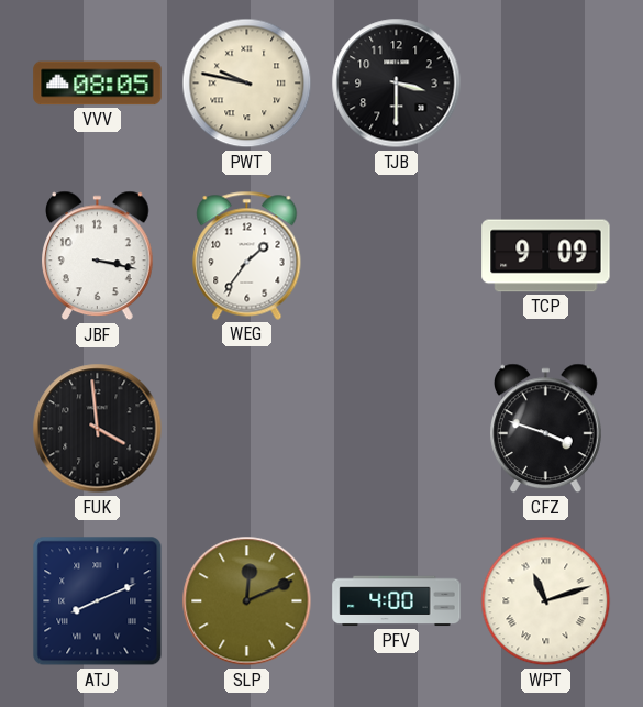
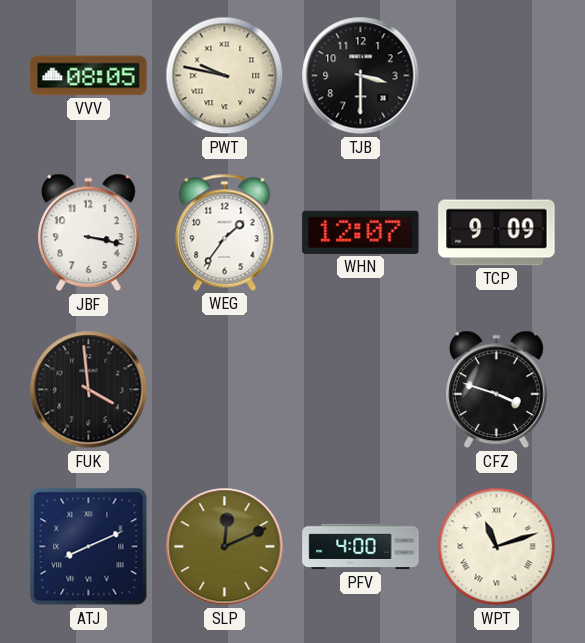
WHN: none -> 12:07
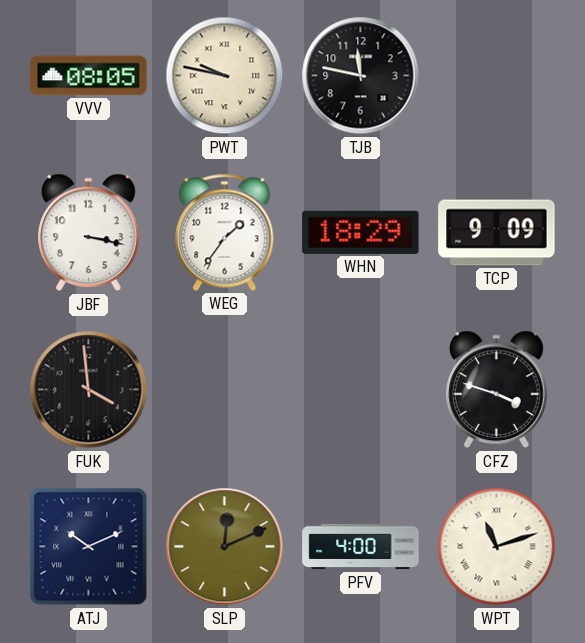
TJB: 3:30 -> 11:47
WHN: 12:07 -> 18:29
ATJ: 8:11 -> 10:11
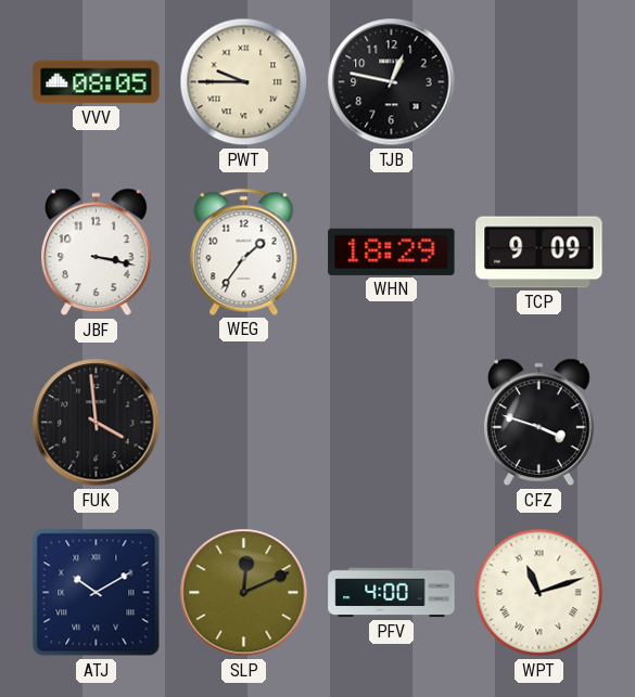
PWT: 9:47 -> 9:45
TJB: 11:47 -> 12:47
ATJ: 10:11 -> 10:10
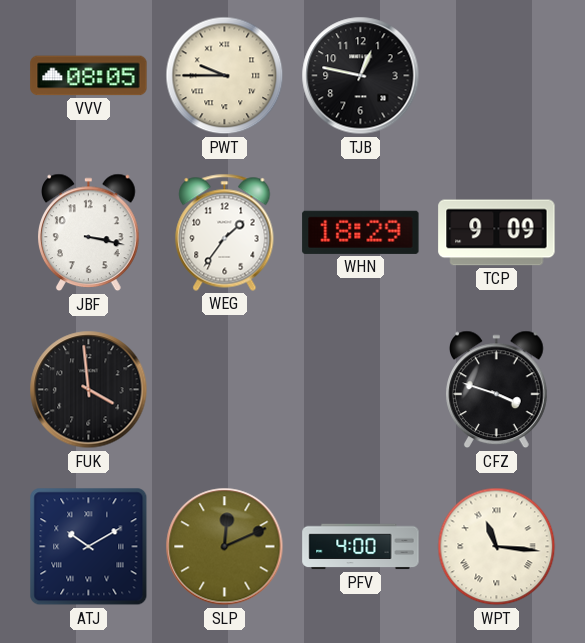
WPT: 11:12 -> 11:16
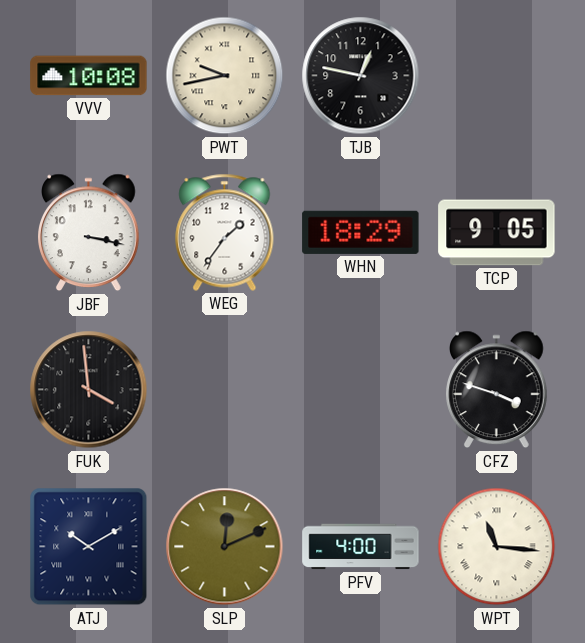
VVV: 08:05 -> 10:08
PWT: 9:45 -> 9:43
TCP: 9:09 -> 9:05
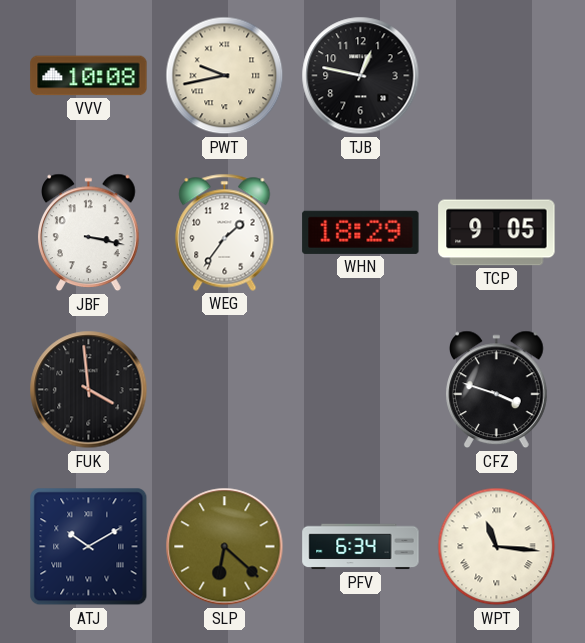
SLP: 12:11 -> 6:22
PFV: 4:00 -> 6:34
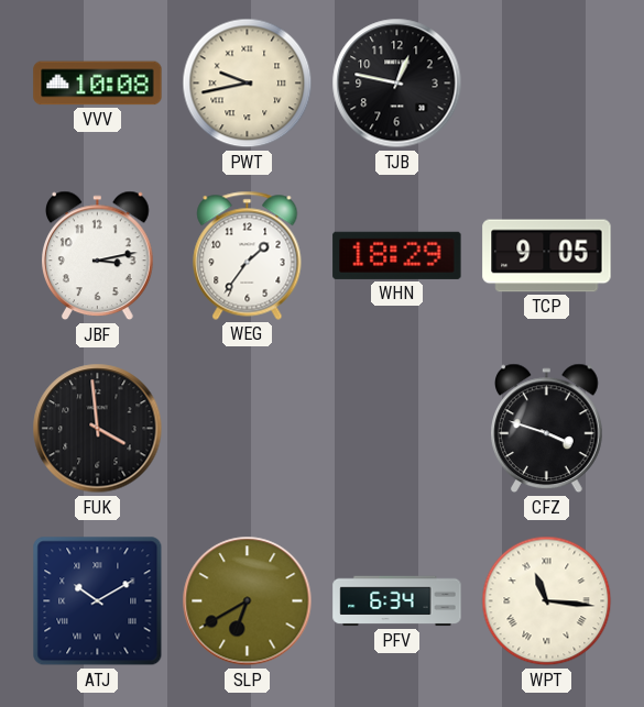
JBF: 3:17 -> 3:13
SLP: 6:22 -> 6:40
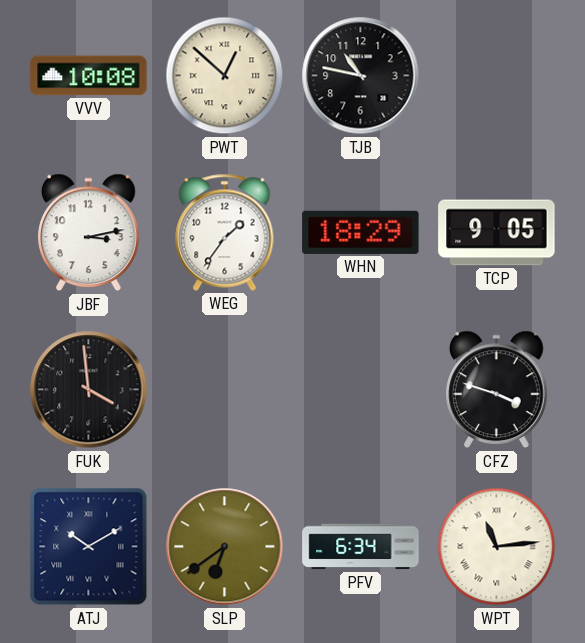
PWT: 9:43 -> 12:52
TJB: 12:47 -> 10:47
SLP: 6:40 -> 6:39
WPT: 11:16 -> 11:14
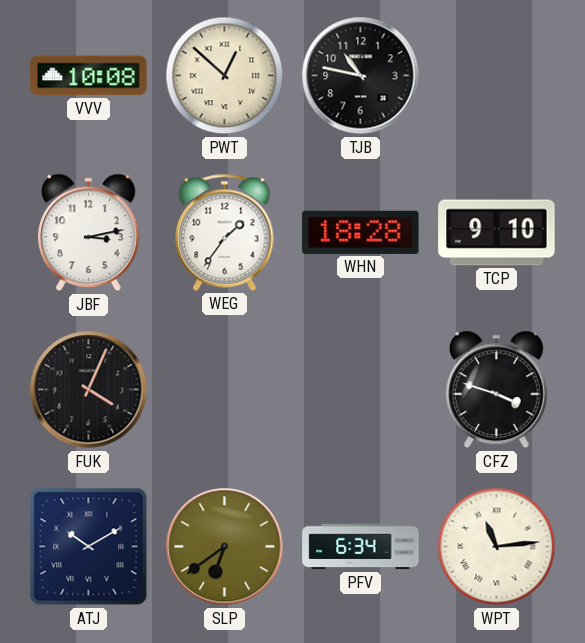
WHN: 18:29 -> 18:28
TCP: 9:05 -> 9:10
FUK: 3:59 -> 4:04
